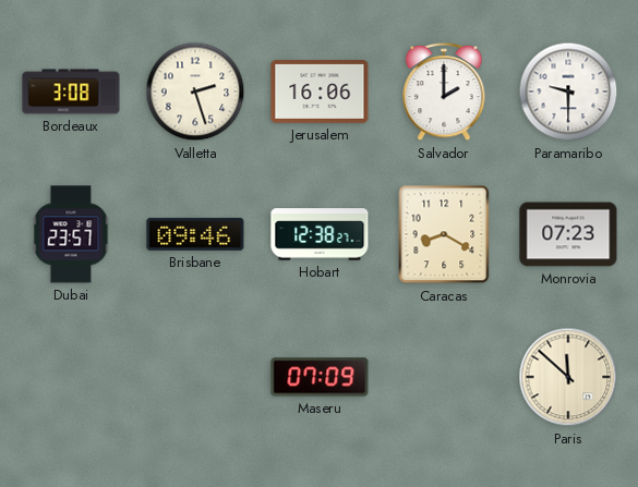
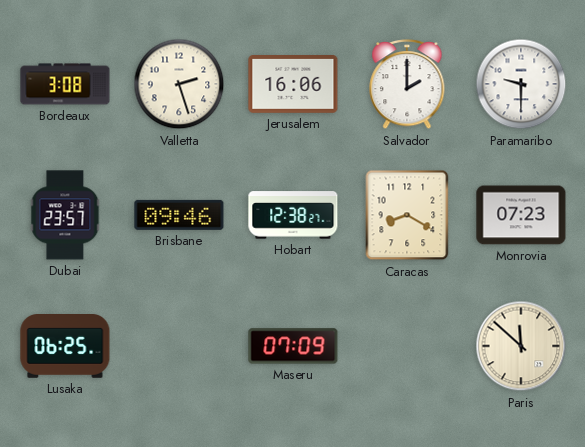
Lusaka: none -> 06:25
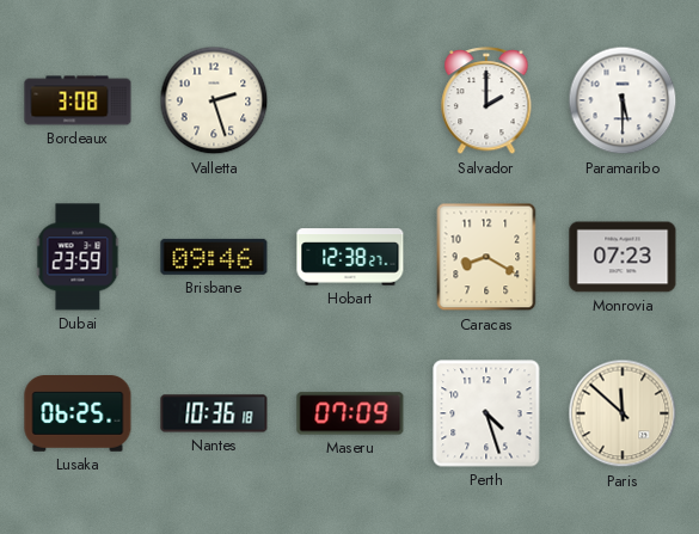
Jerusalem: 16:06 -> none
Paramaribo: 9:30 -> 5:30
Dubai: 23:57 -> 23:59
Nantes: none -> 10:36
Perth: none -> 4:27
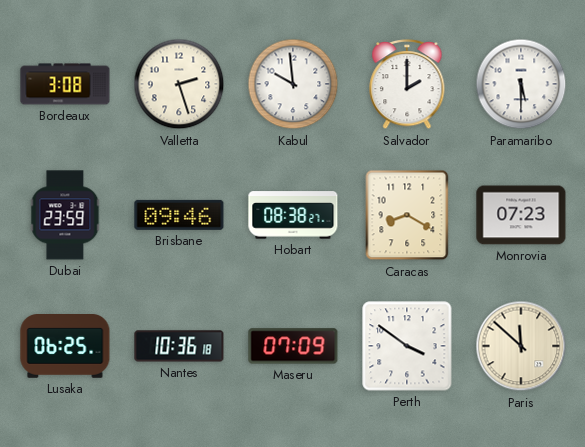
Kabul: none -> 9:59
Hobart: 12:38 -> 08:38
Perth: 4:27 -> 3:51
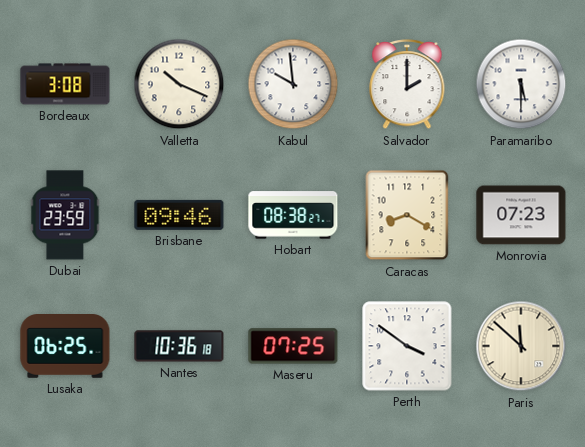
Valletta: 2:27 -> 10:19
Maseru: 07:09 -> 07:25
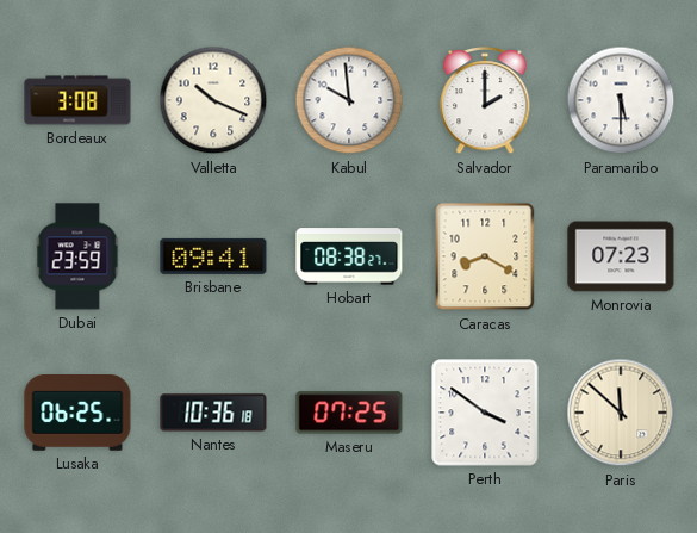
Brisbane: 09:46 -> 09:41
